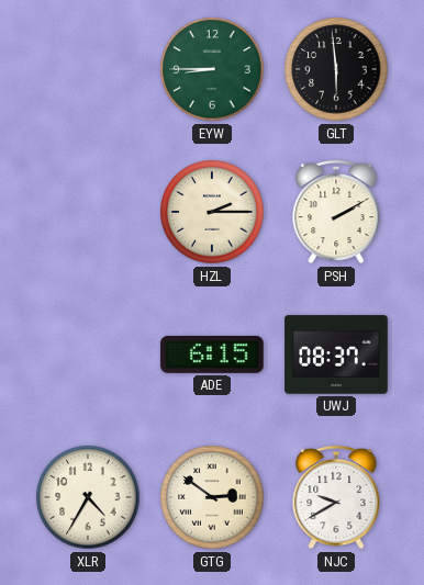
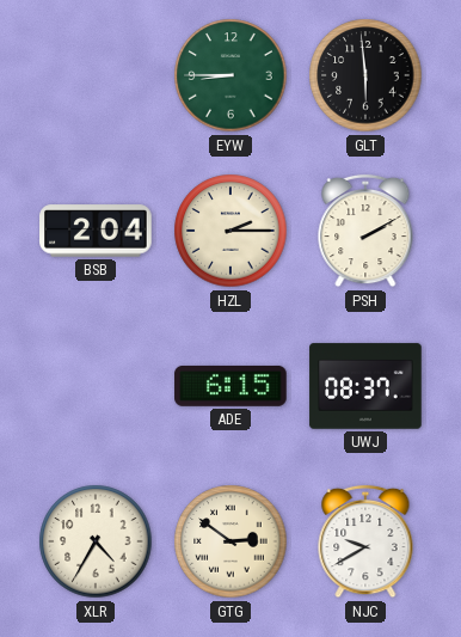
BSB: none -> 2:04
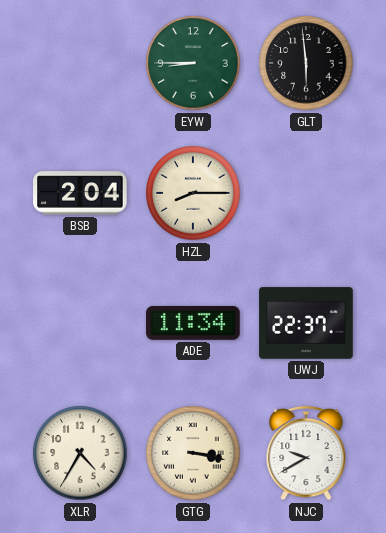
HZL: 2:15 -> 8:15
PSH: 2:10 -> none
ADE: 6:15 -> 11:34
UWJ: 08:37 -> 22:37
GTG: 2:51 -> 3:17
